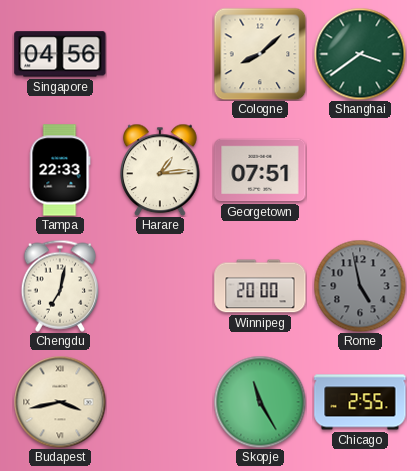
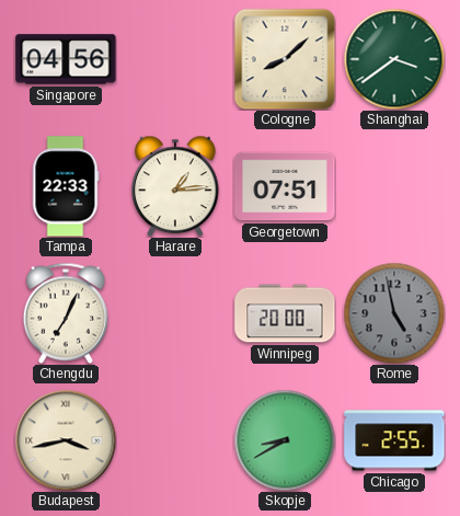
Chengdu: 7:02 -> 7:04
Skopje: 11:25 -> 8:40
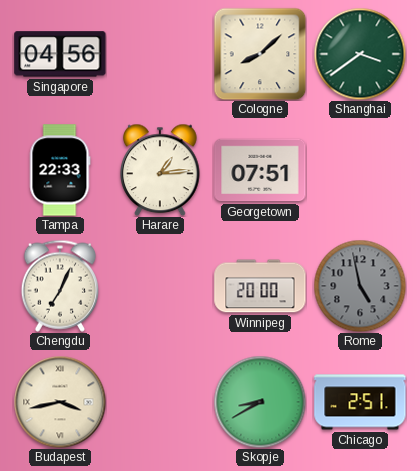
Chicago: 2:55 -> 2:51
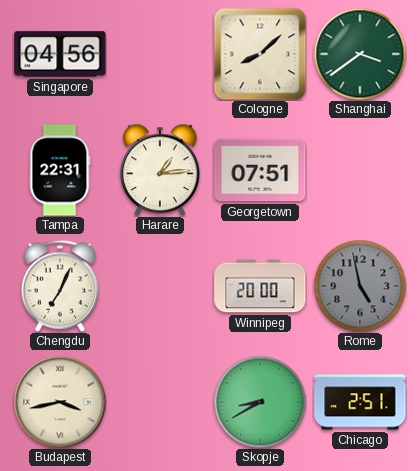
Tampa: 22:33 -> 22:31
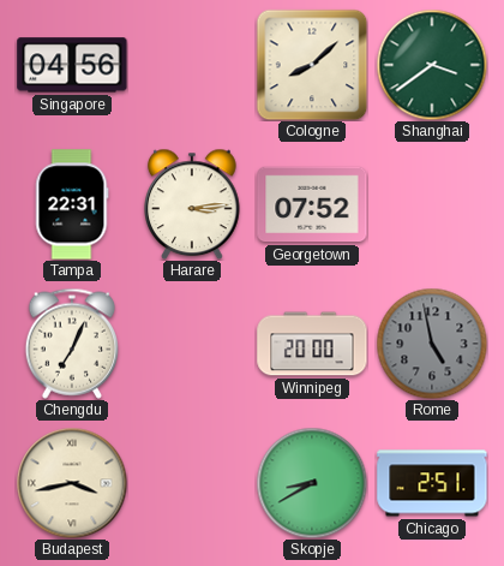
Harare: 1:14 -> 3:14
Georgetown: 07:51 -> 07:52
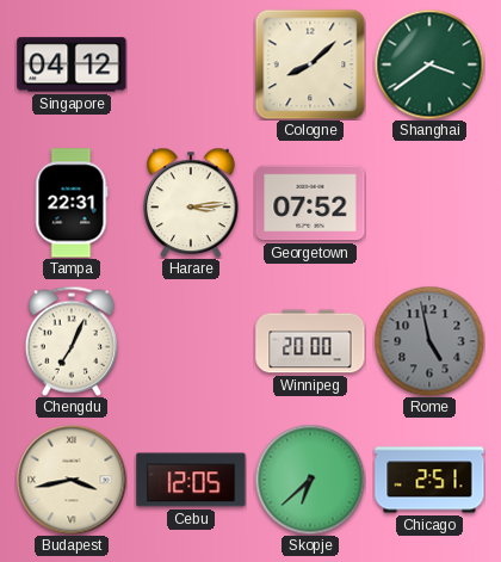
Singapore: 04:56 -> 04:12
Cebu: none -> 12:05
Skopje: 8:40 -> 6:38
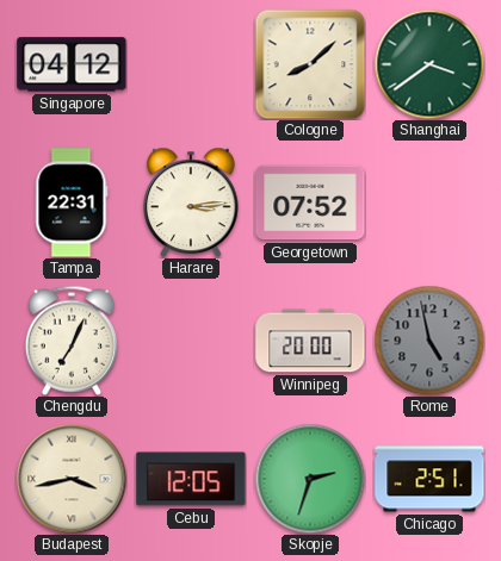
Skopje: 6:38 -> 2:33
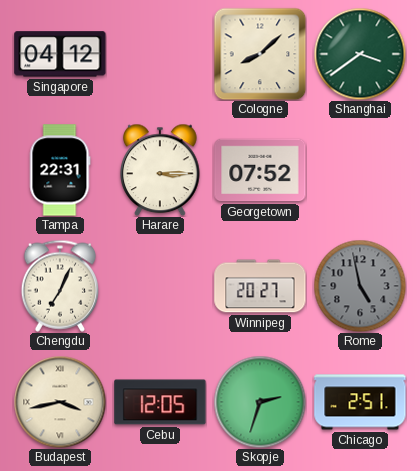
Harare: 3:14 -> 3:15
Winnipeg: 20:00 -> 20:27
